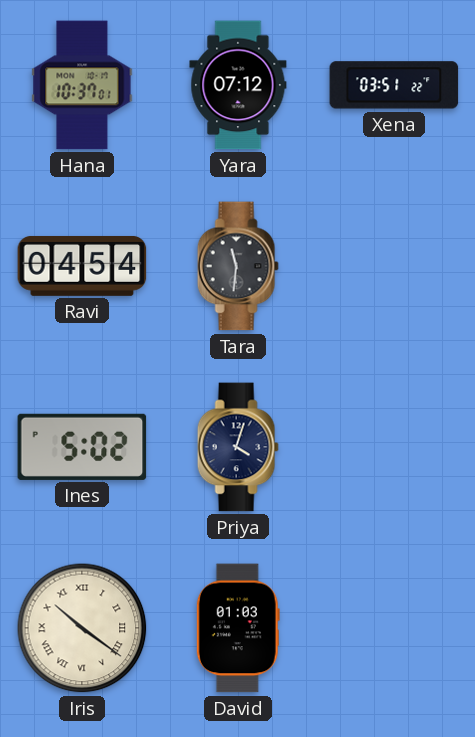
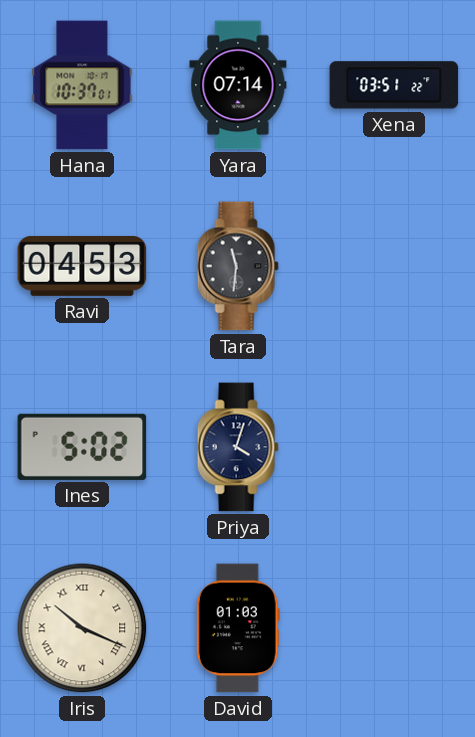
Yara: 07:12 -> 07:14
Ravi: 04:54 -> 04:53
Iris: 10:21 -> 10:19
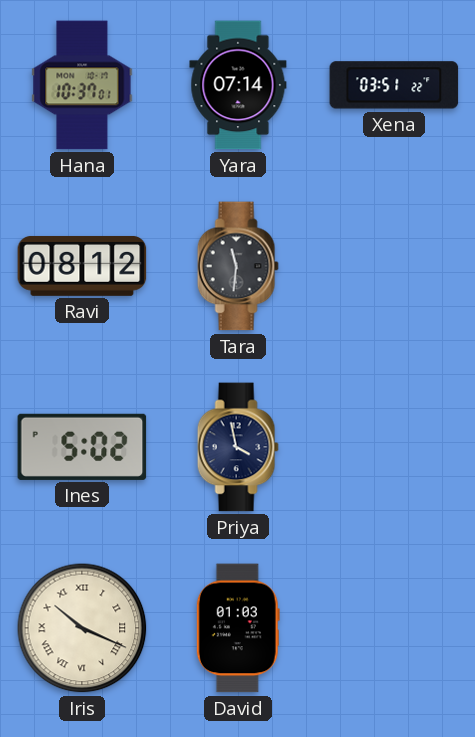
Ravi: 04:53 -> 08:12
Priya: 4:03 -> 3:58
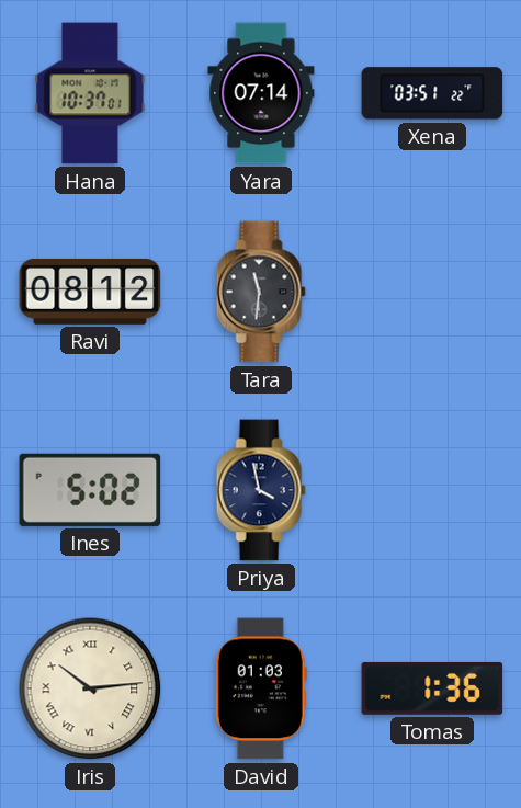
Iris: 10:19 -> 10:14
Tomas: none -> 1:36
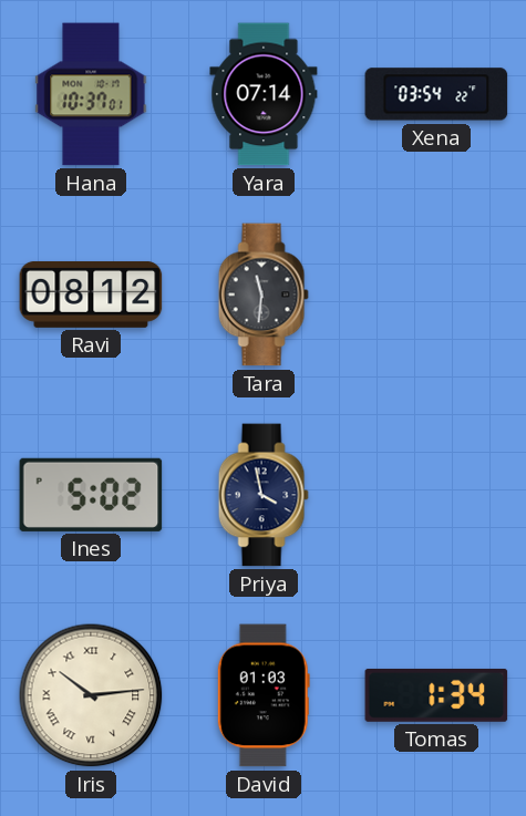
Xena: 03:51 -> 03:54
Tomas: 1:36 -> 1:34
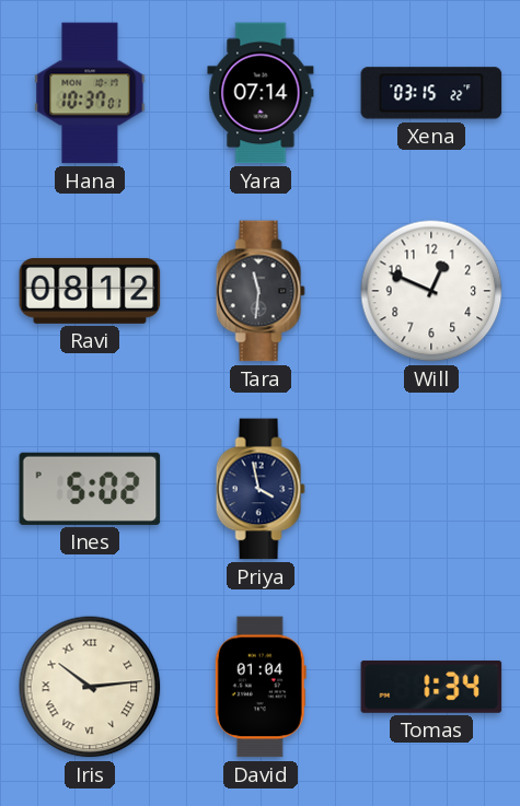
Xena: 03:54 -> 03:15
Will: none -> 12:49
David: 01:03 -> 01:04
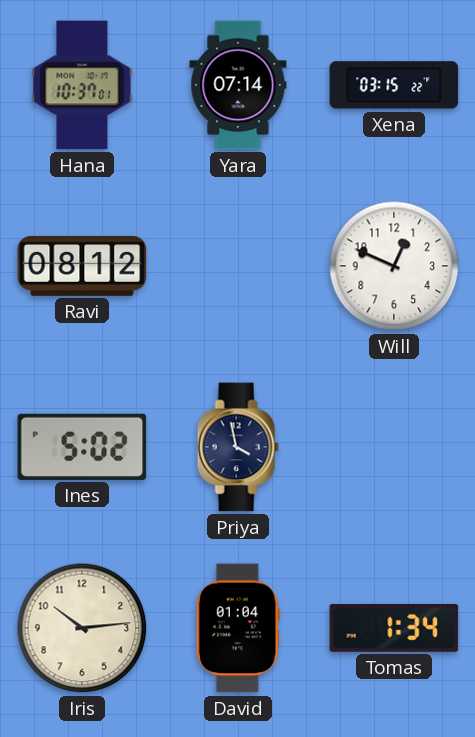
Tara: 11:31 -> none
Iris numerals: Roman -> Arabic
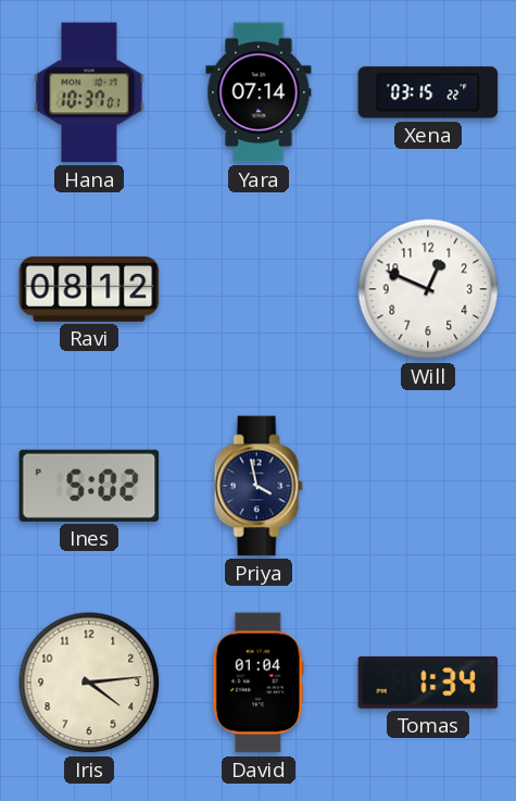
Iris: 10:14 -> 4:14
